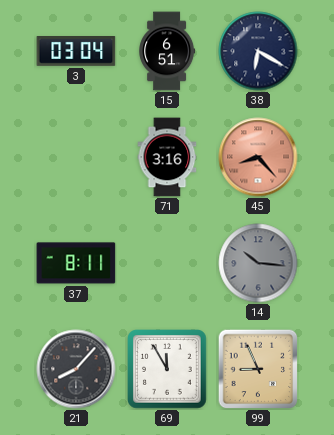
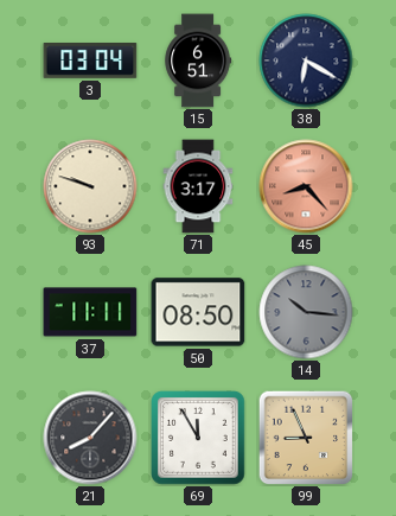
93: none -> 9:48
71: 3:16 -> 3:17
37: 8:11 -> 11:11
50: none -> 08:50
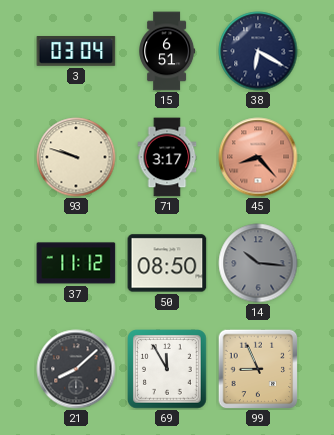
37: 11:11 -> 11:12
21: 8:07 -> 8:08
